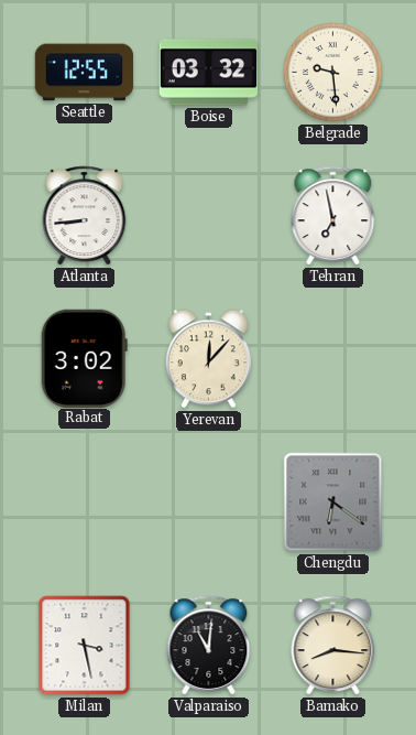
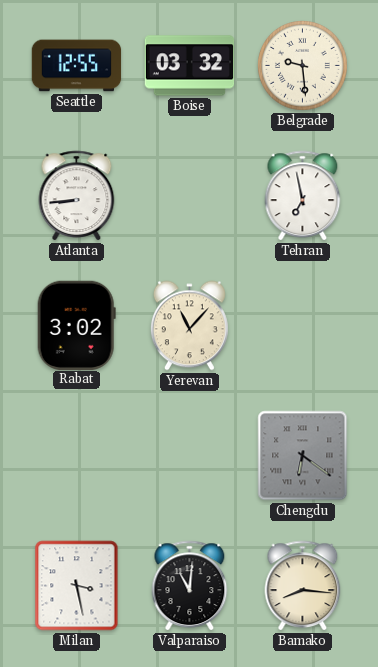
Yerevan: 12:07 -> 11:07
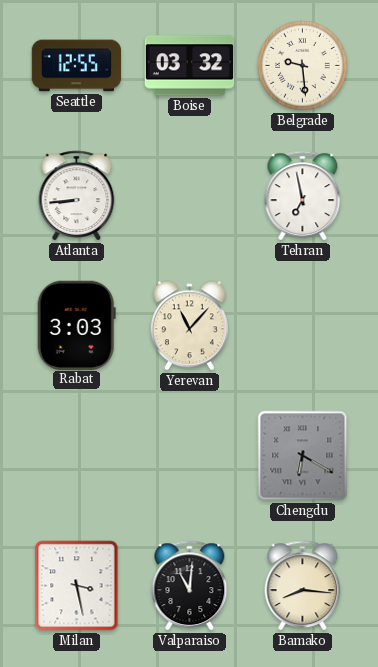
Rabat: 3:02 -> 3:03
Chengdu: 6:21 -> 6:20
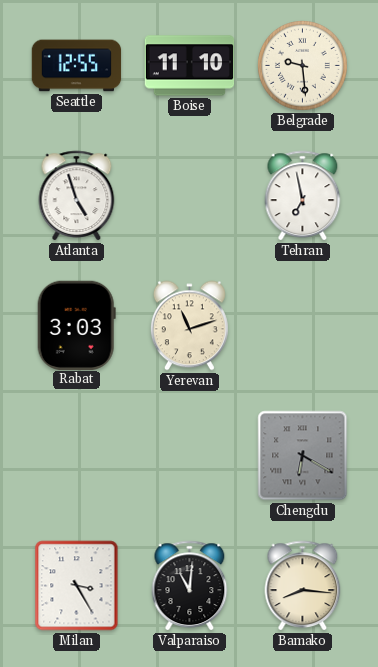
Boise: 03:32 -> 11:10
Atlanta: 8:44 -> 4:57
Yerevan: 11:07 -> 11:12
Milan: 3:28 -> 3:25
